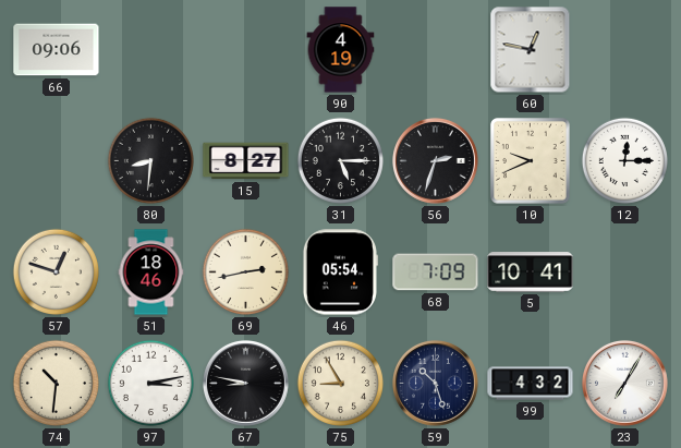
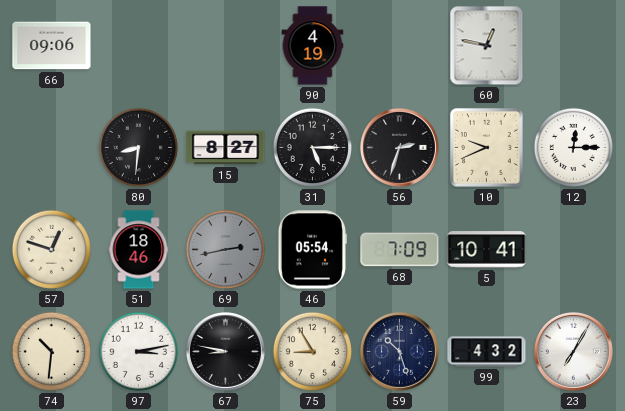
69 dial: cream -> grey
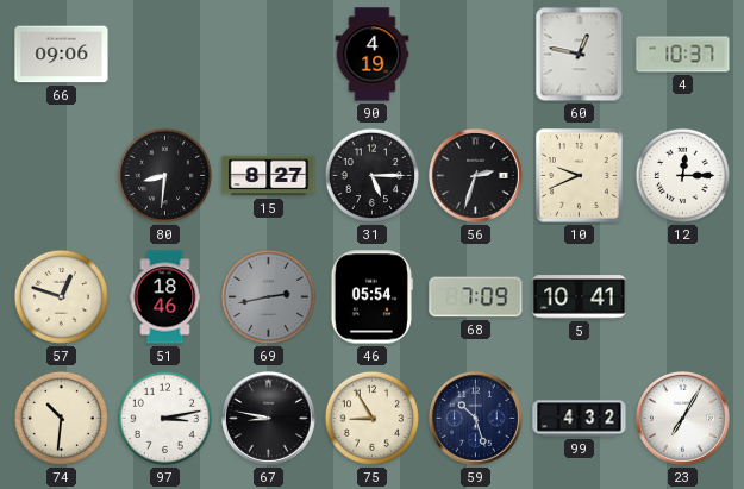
4: none -> 10:37
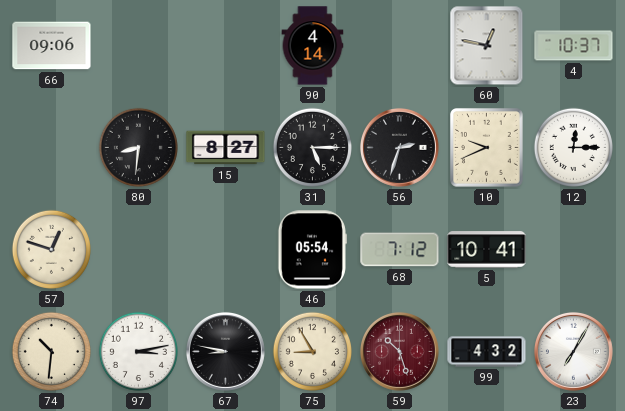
90: 4:19 -> 4:14
51: 18:46 -> none
69: 2:43 -> none
68: 7:09 -> 7:12
59 dial: navy -> burgundy
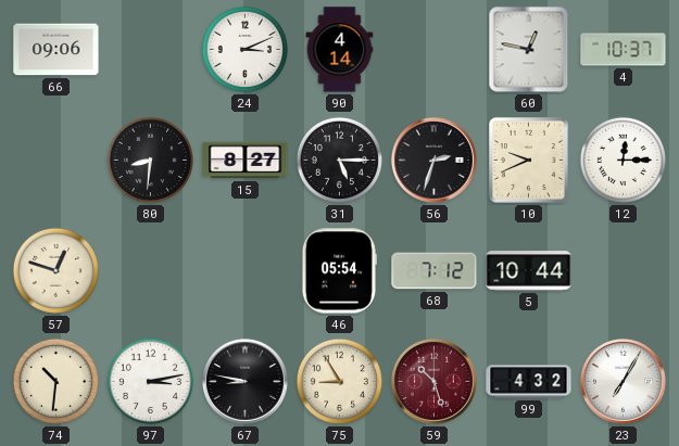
24: none -> 3:11
5: 10:41 -> 10:44
